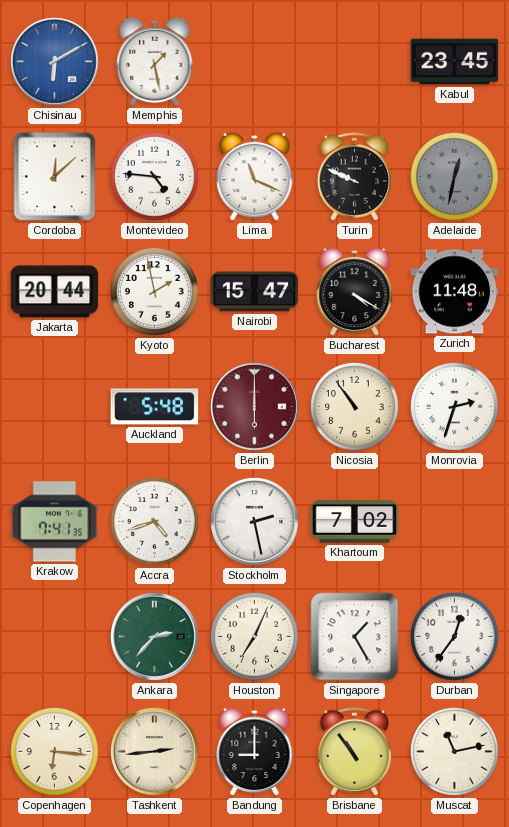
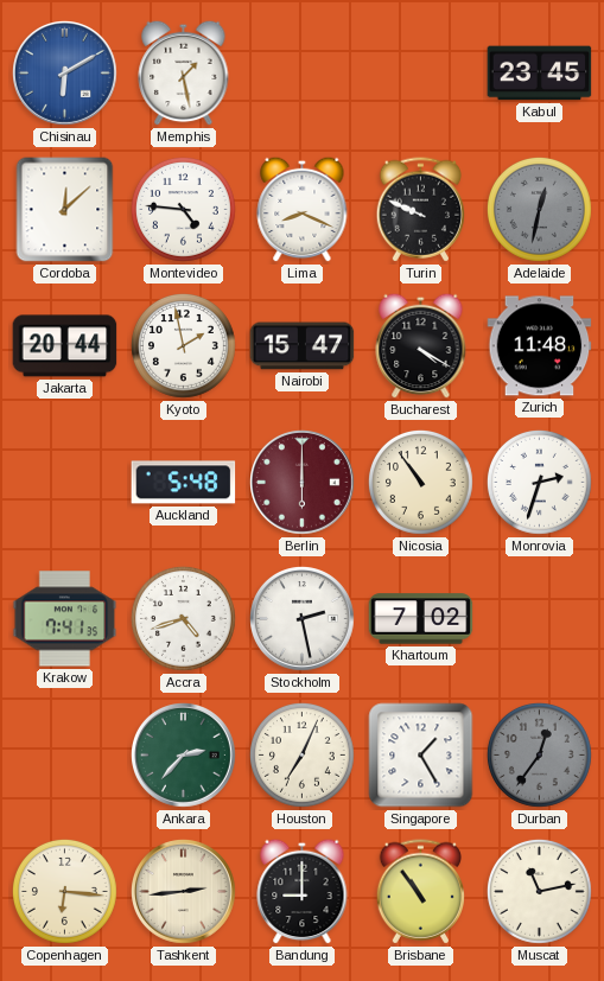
Lima: 11:19 -> 8:19
Durban dial: white -> grey
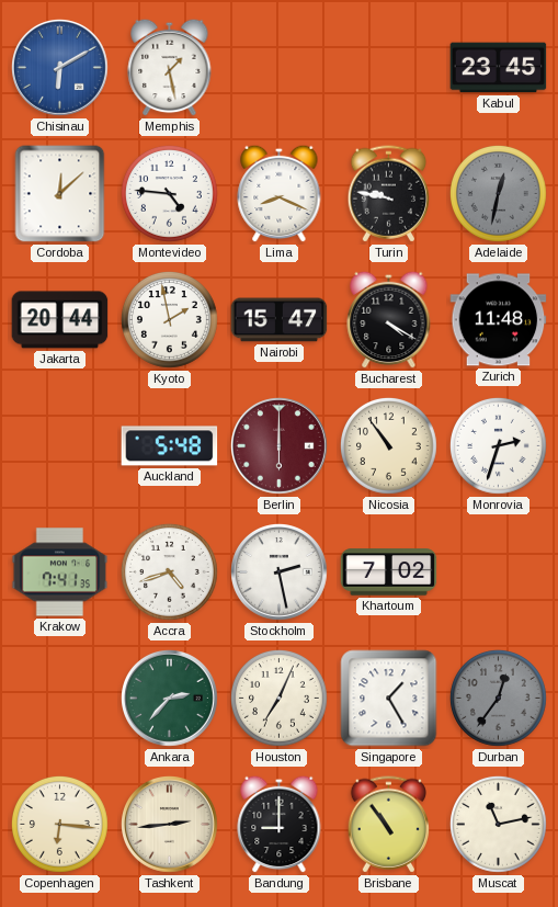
Turin: 9:49 -> 9:47
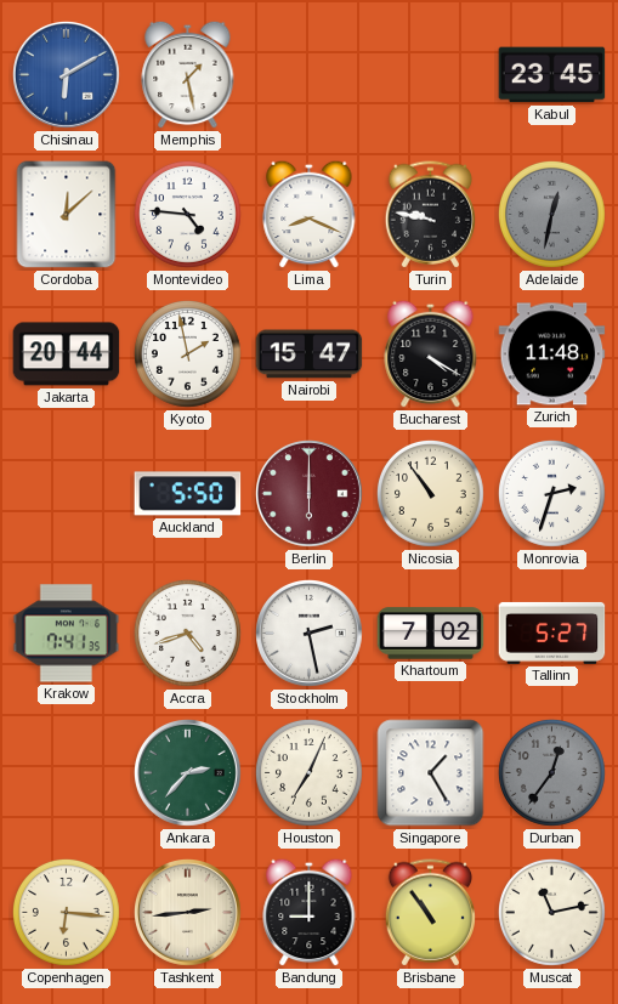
Auckland: 5:48 -> 5:50
Tallinn: none -> 5:27
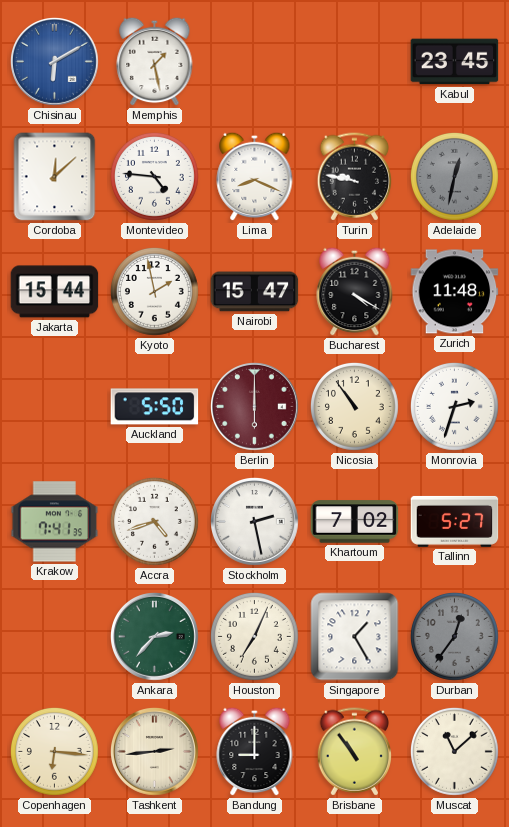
Jakarta: 20:44 -> 15:44
Muscat: 11:13 -> 11:08
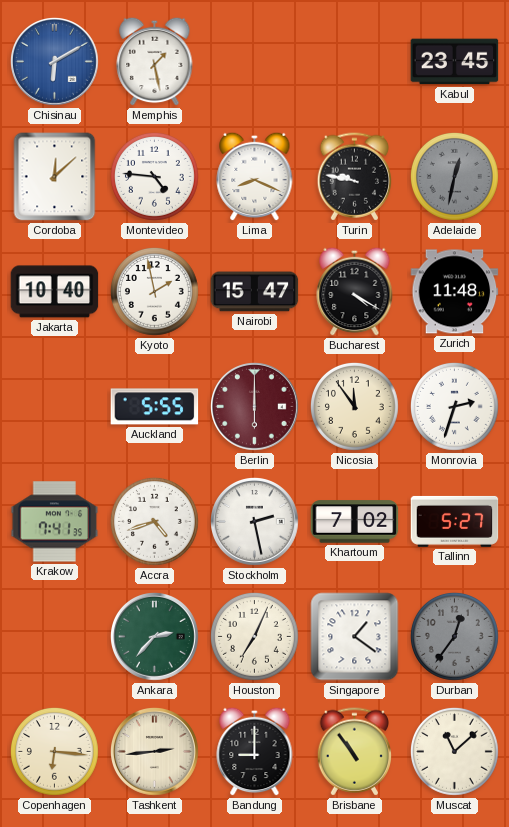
Jakarta: 15:44 -> 10:40
Auckland: 5:50 -> 5:55
Nicosia: 10:54 -> 11:54
Singapore: 1:25 -> 1:21
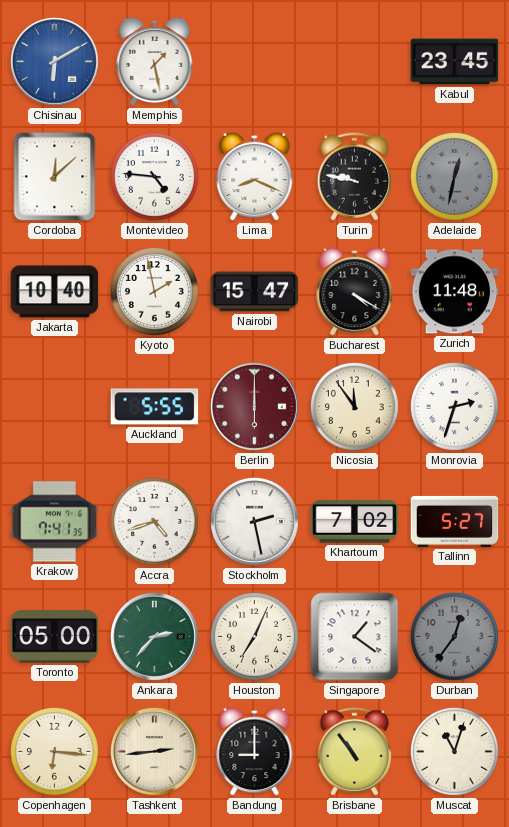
Toronto: none -> 05:00
Muscat: 11:08 -> 11:03
